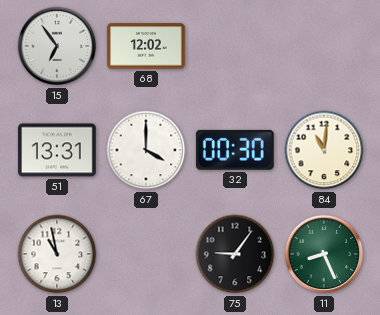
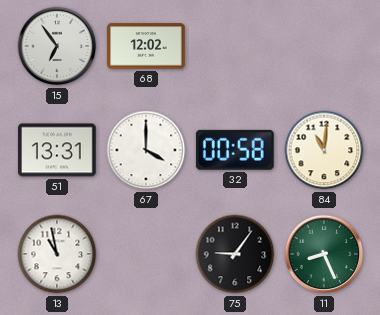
32: 00:30 -> 00:58
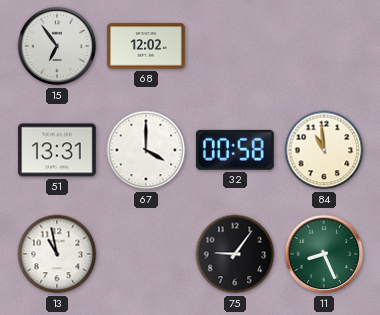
84: 11:01 -> 10:59
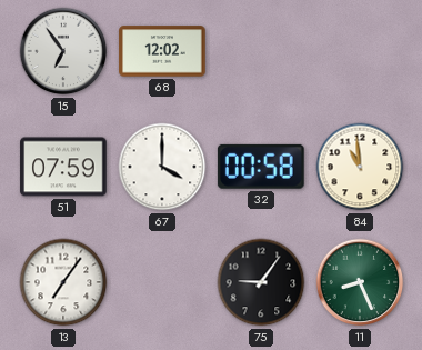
51: 13:31 -> 07:59
13: 10:58 -> 7:06
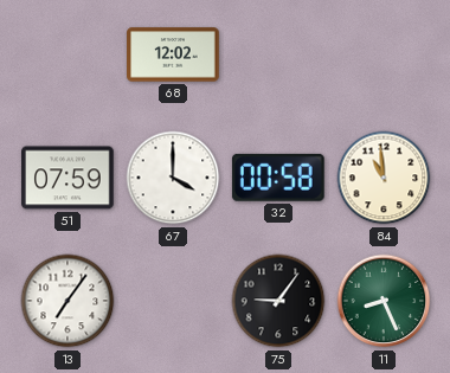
15: 6:54 -> none
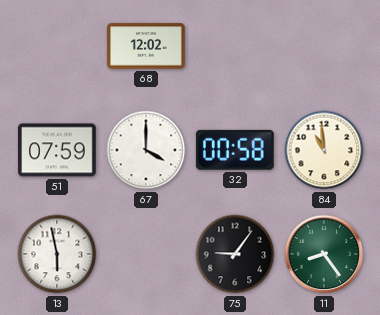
13: 7:06 -> 5:58
11: 8:26 -> 8:24
